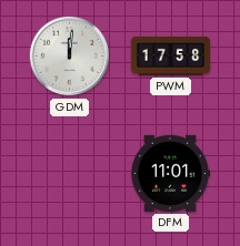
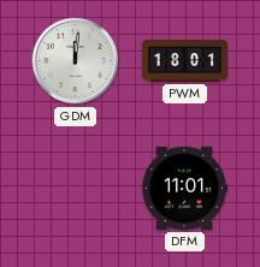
PWM: 17:58 -> 18:01
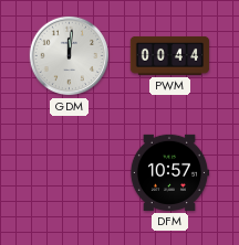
PWM: 18:01 -> 00:44
DFM: 11:01 -> 10:57
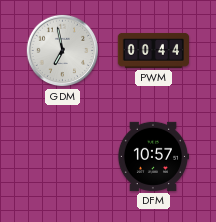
GDM: 12:01 -> 6:58
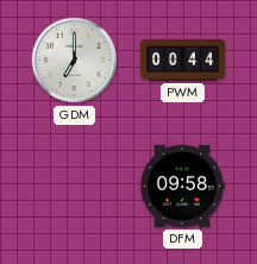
GDM: 6:58 -> 7:00
DFM: 10:57 -> 09:58
